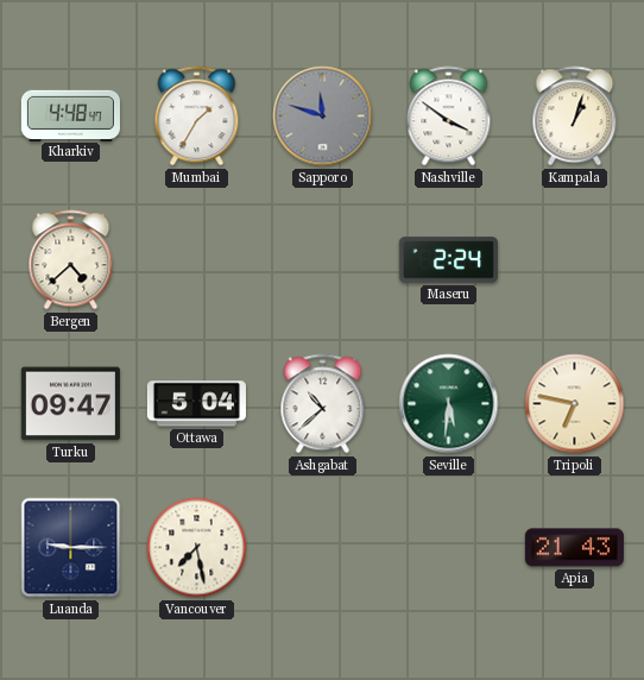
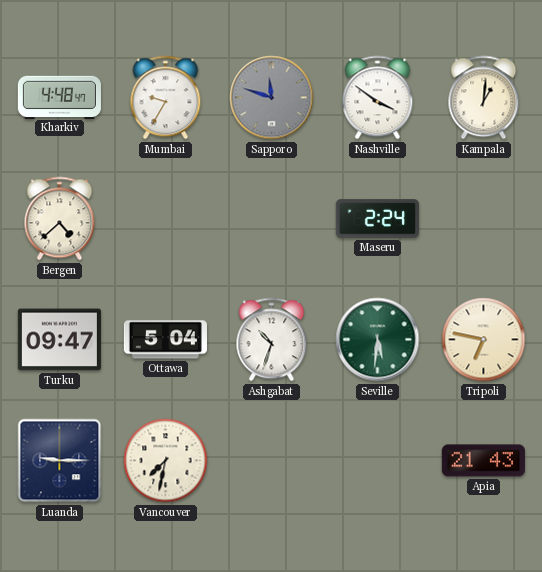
Mumbai: 1:35 -> 9:35
Kampala: 1:03 -> 1:01
Ashgabat: 10:38 -> 10:33
Vancouver: 7:28 -> 7:32
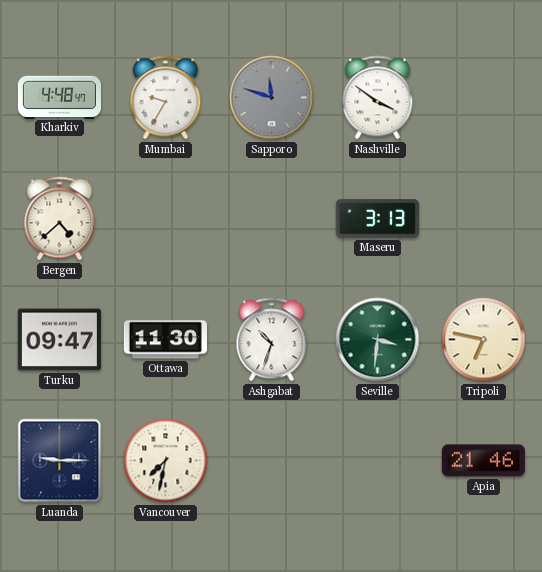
Kampala: 1:01 -> none
Maseru: 2:24 -> 3:13
Ottawa: 5:04 -> 11:30
Seville: 5:31 -> 3:31
Apia: 21:43 -> 21:46
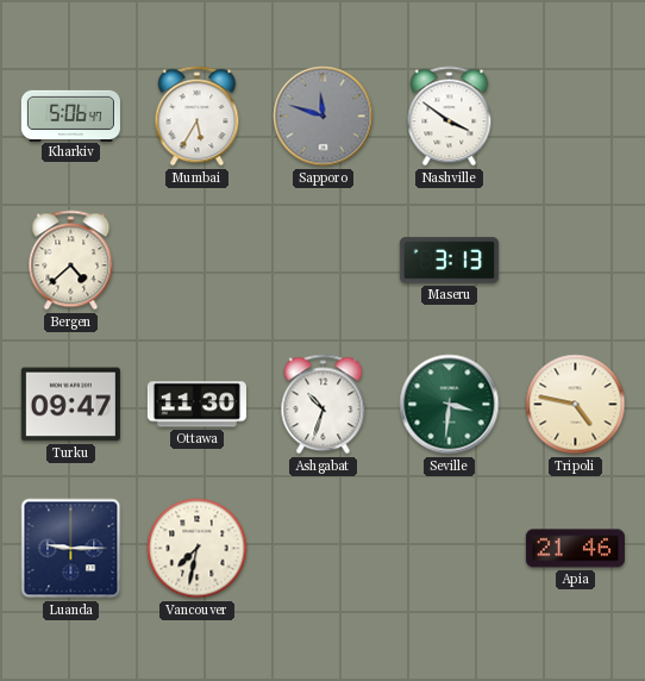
Kharkiv: 4:48 -> 5:06
Mumbai: 9:35 -> 5:35
Tripoli: 6:47 -> 4:47
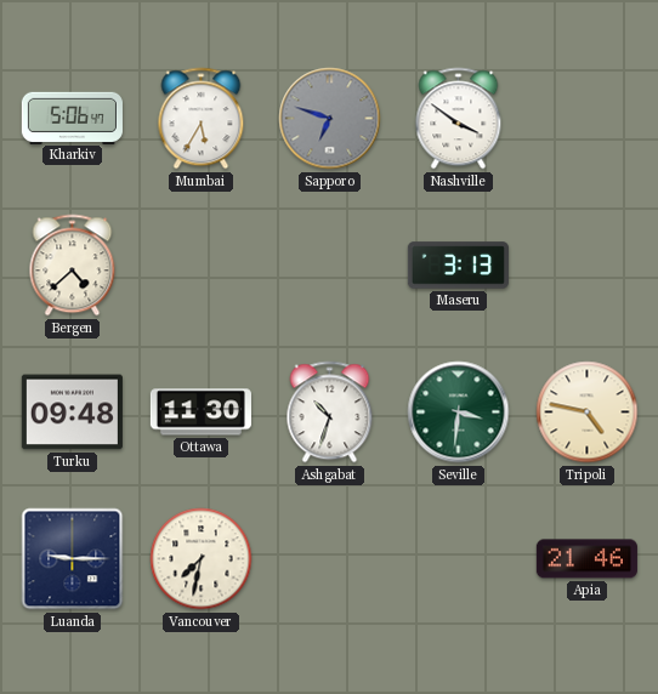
Sapporo: 11:48 -> 6:48
Turku: 09:47 -> 09:48
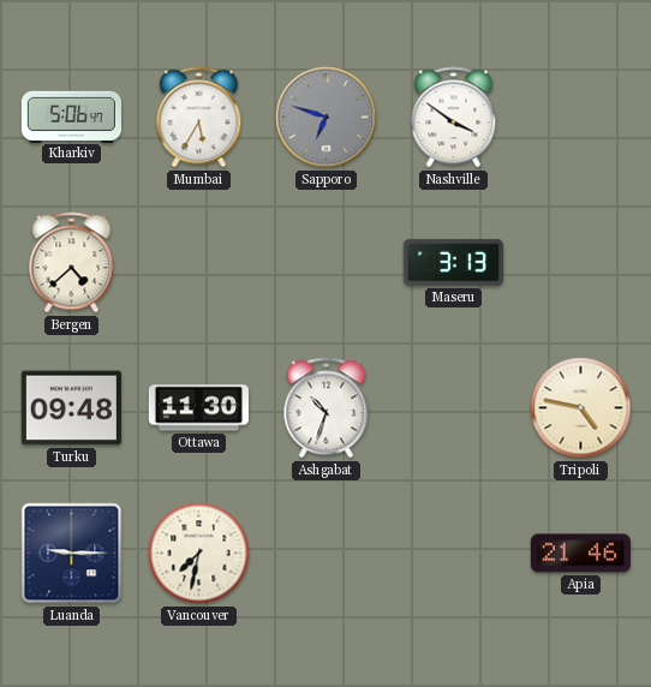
Seville: 3:31 -> none
